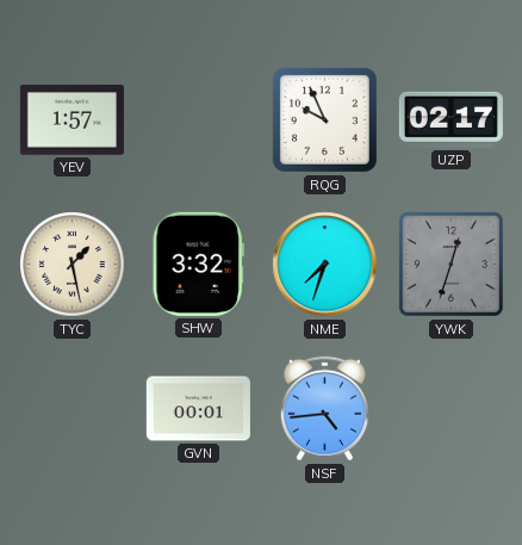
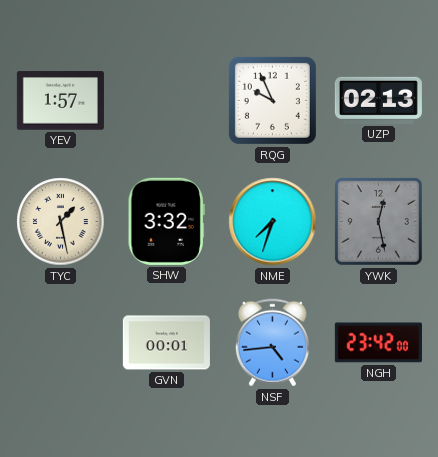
UZP: 02:17 -> 02:13
YWK: 12:33 -> 12:28
NGH: none -> 23:42
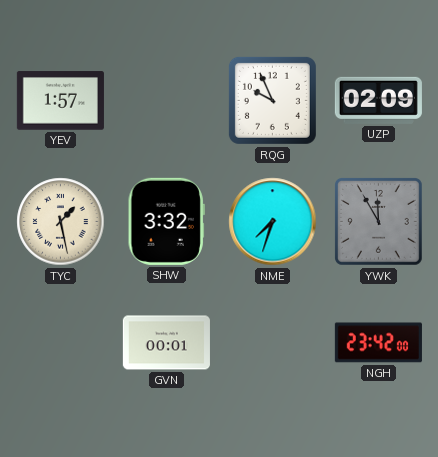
UZP: 02:13 -> 02:09
YWK: 12:28 -> 11:55
NSF: 4:44 -> none
